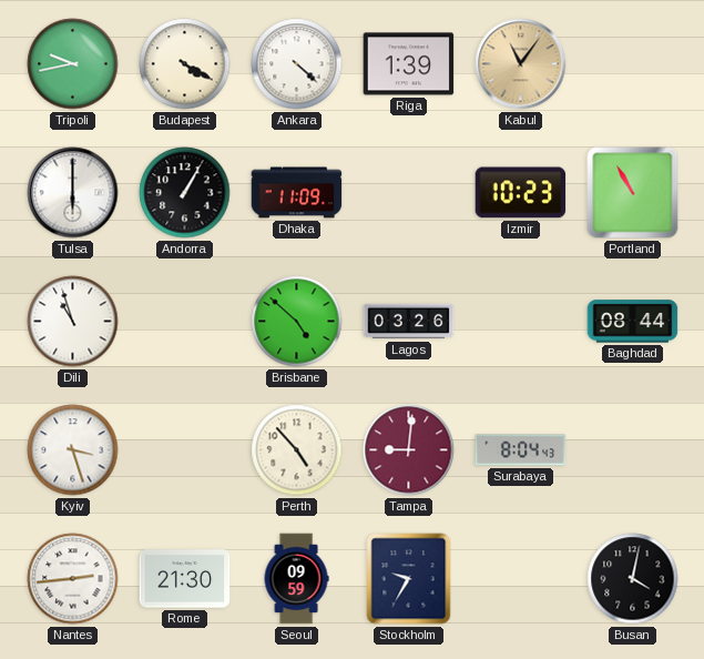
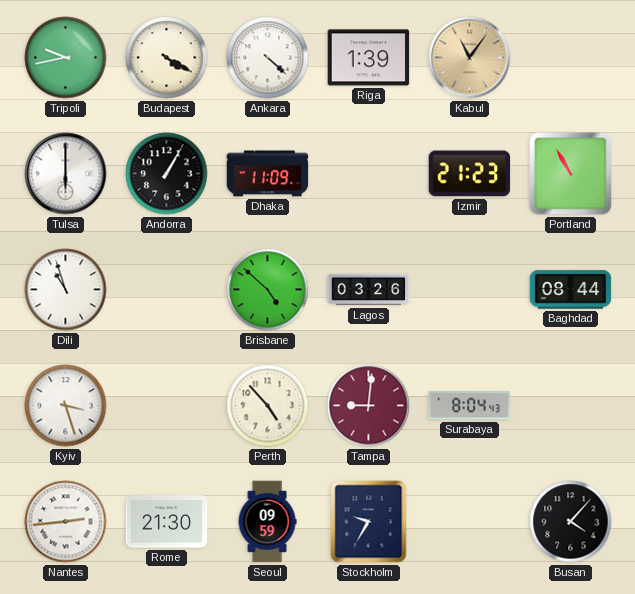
Izmir: 10:23 -> 21:23
Busan: 4:02 -> 4:07
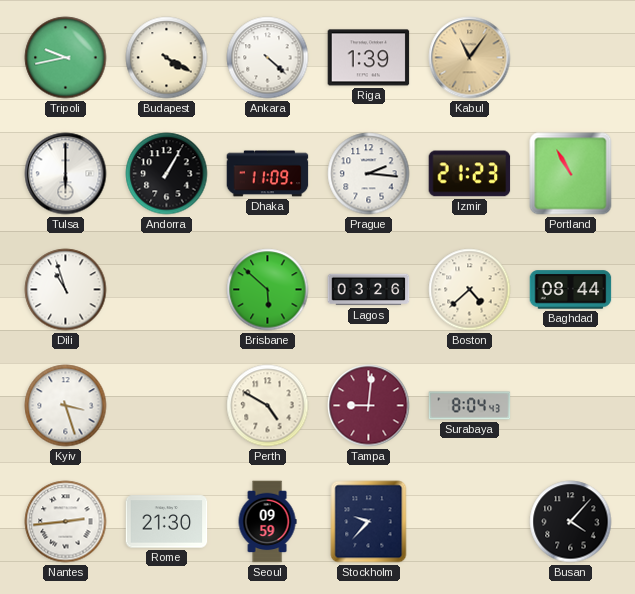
Prague: none -> 2:16
Brisbane: 4:52 -> 5:52
Boston: none -> 4:38
Perth: 4:53 -> 4:50
Stockholm: 9:35 -> 9:37
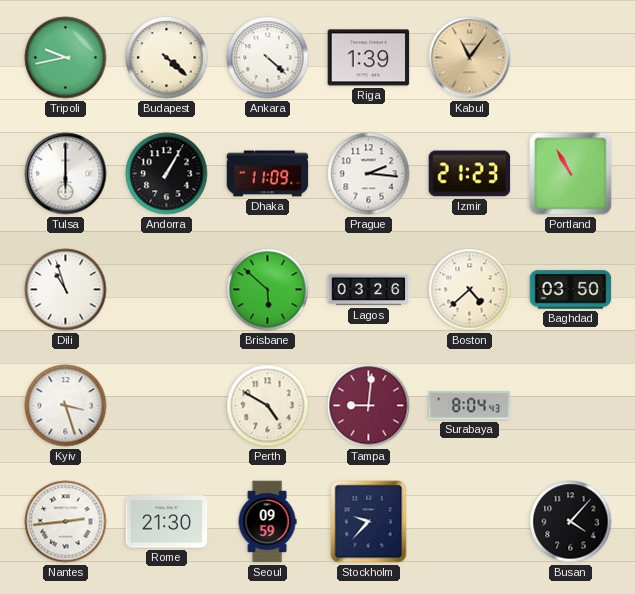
Budapest: 4:20 -> 4:22
Baghdad: 08:44 -> 03:50
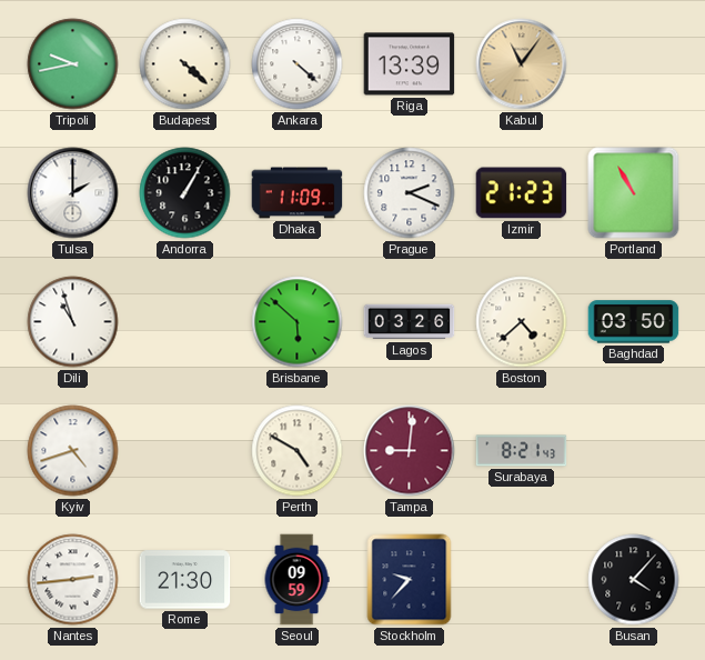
Riga: 1:39 -> 13:39
Tulsa: 6:00 -> 2:00
Prague: 2:16 -> 2:19
Kyiv: 3:27 -> 4:42
Surabaya: 8:04 -> 8:21
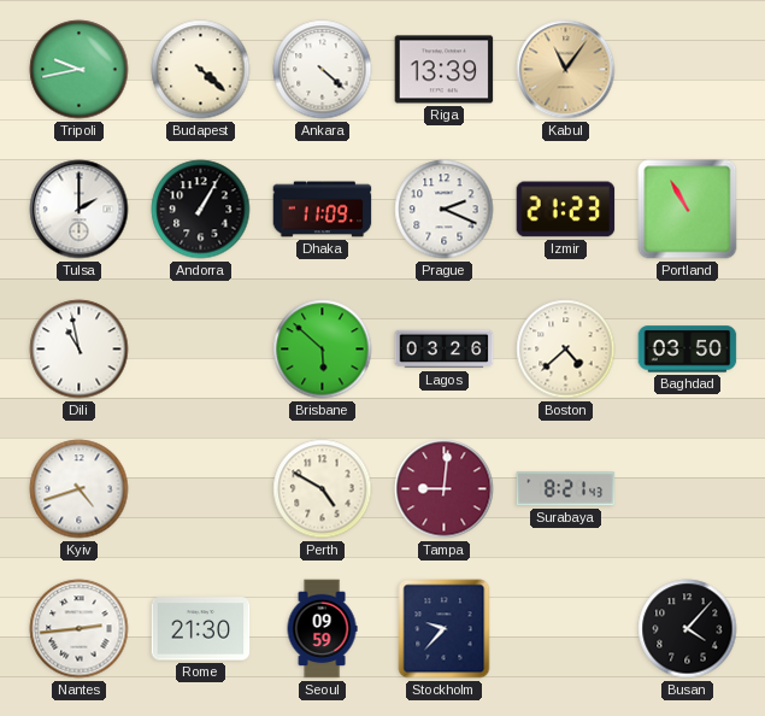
Dili: 10:57 -> 10:58
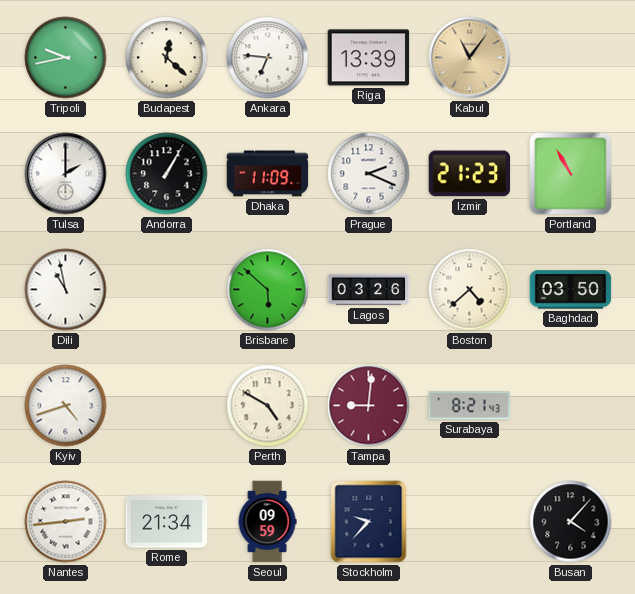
Budapest: 4:22 -> 12:22
Ankara: 4:22 -> 6:46
Rome: 21:30 -> 21:34
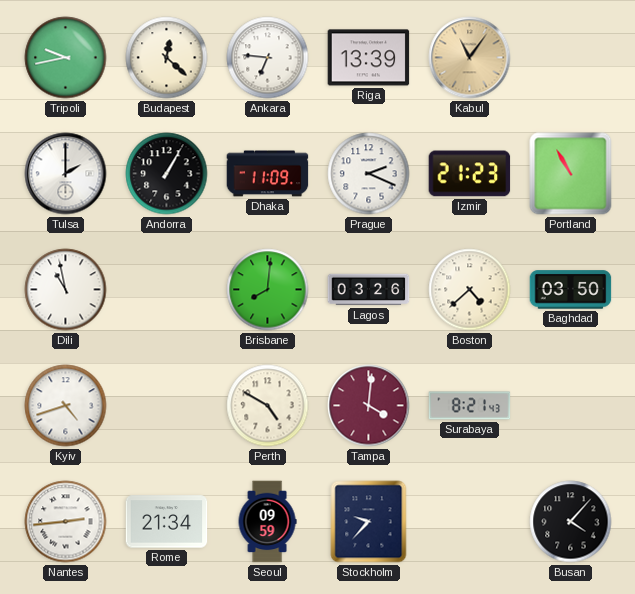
Brisbane: 5:52 -> 8:01
Tampa: 9:01 -> 4:01
